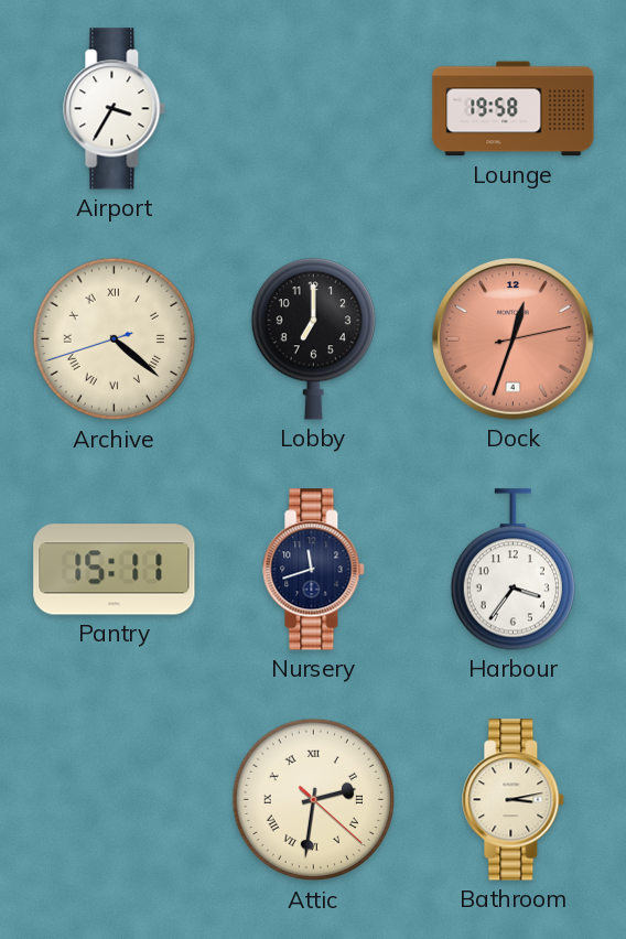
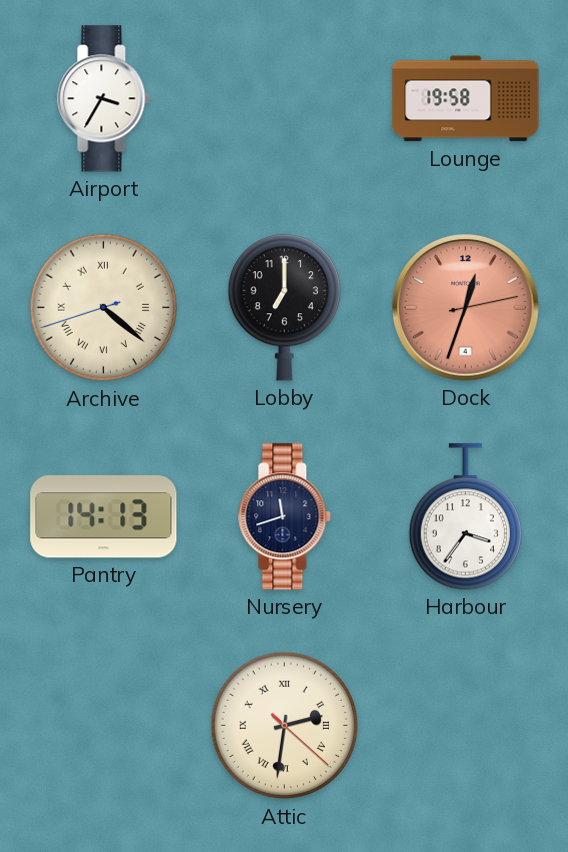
Pantry: 15:11 -> 14:13
Bathroom: 3:13 -> none
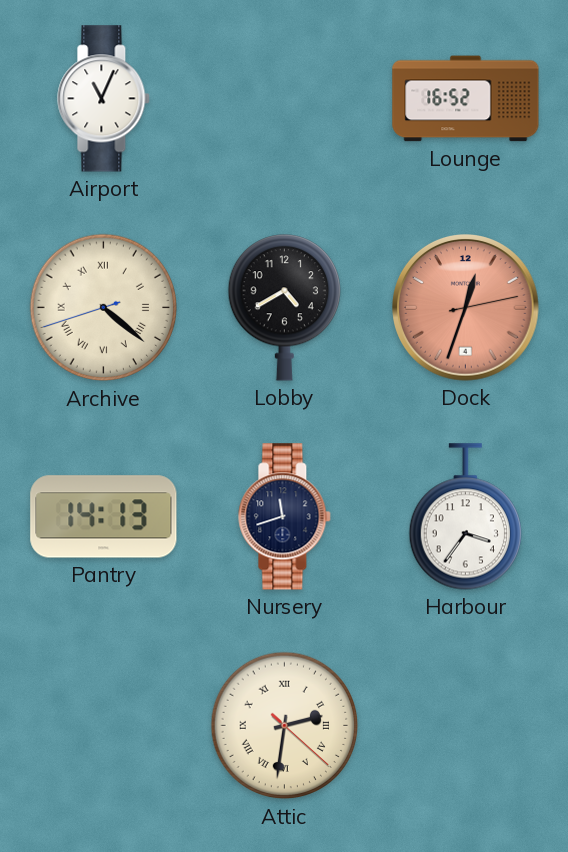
Airport: 3:35 -> 11:04
Lounge: 19:58 -> 16:52
Lobby: 7:00 -> 4:40
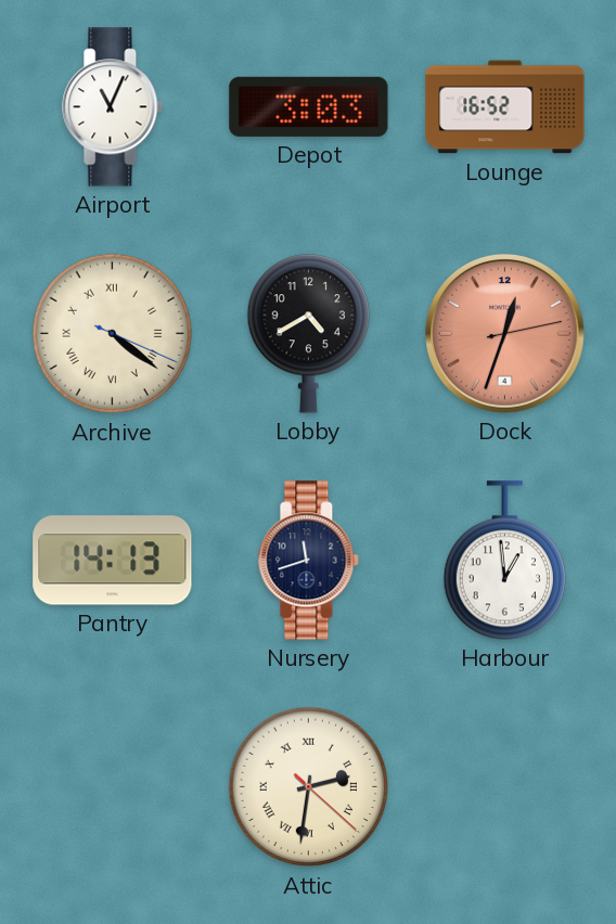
Depot: none -> 3:03
Archive: 4:21:42 -> 4:21:19
Harbour: 3:36 -> 12:59
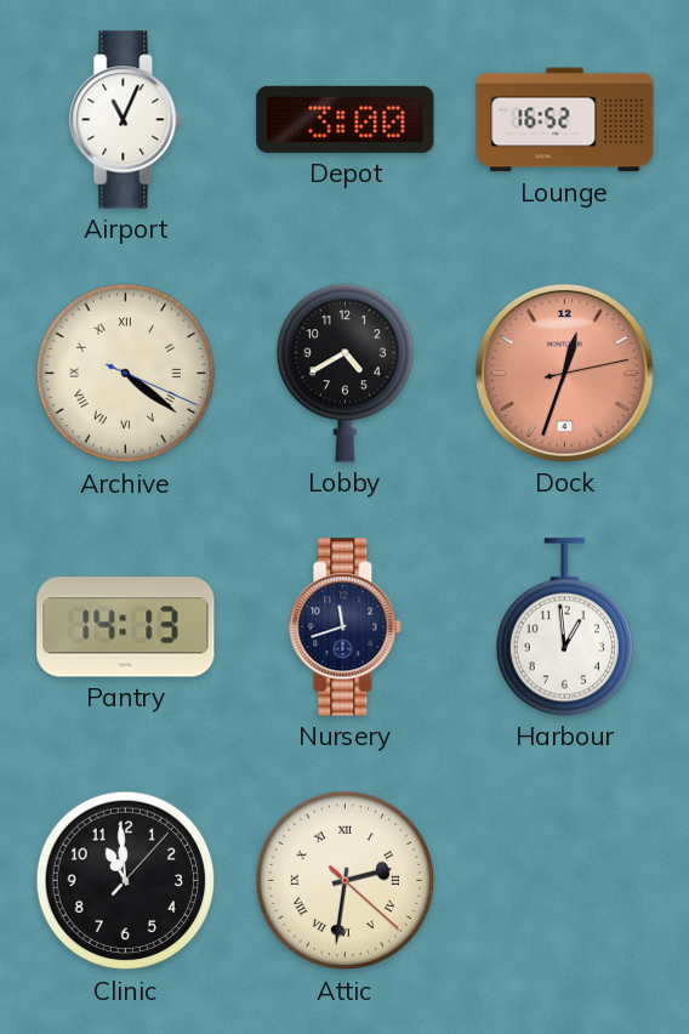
Depot: 3:03 -> 3:00
Clinic: none -> 10:59
